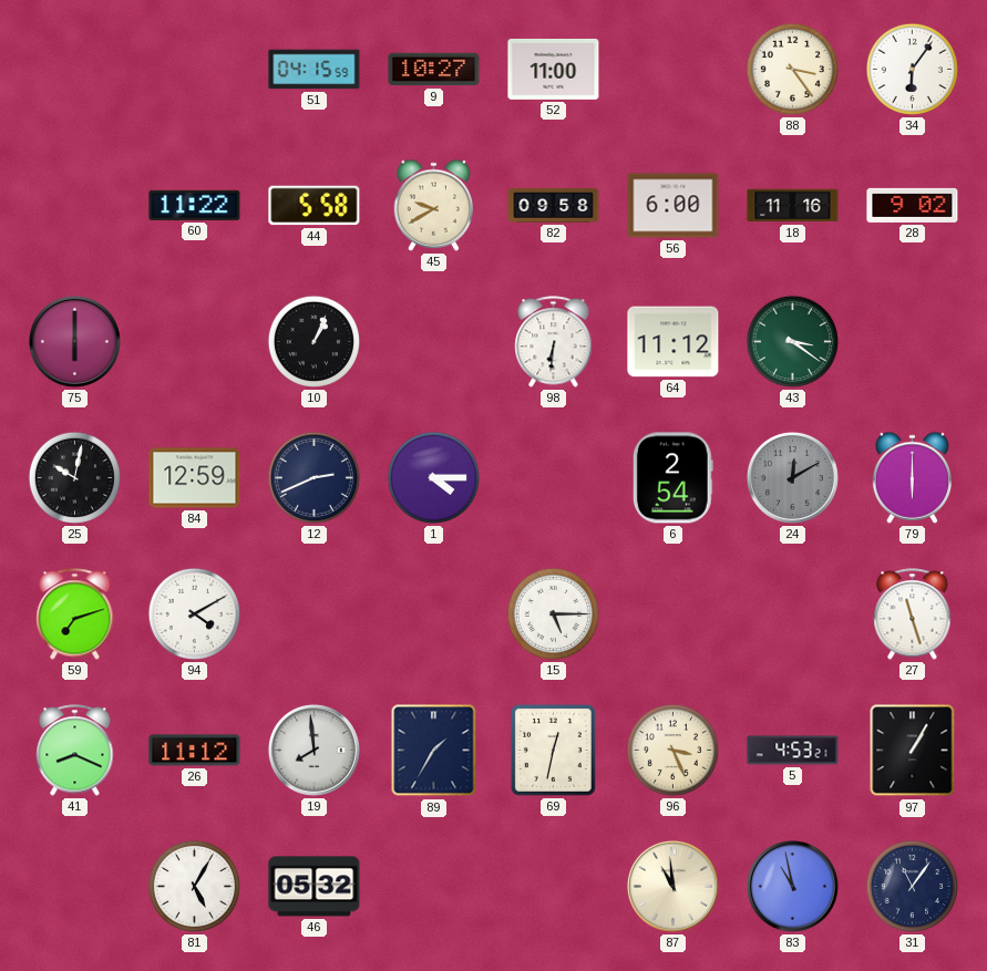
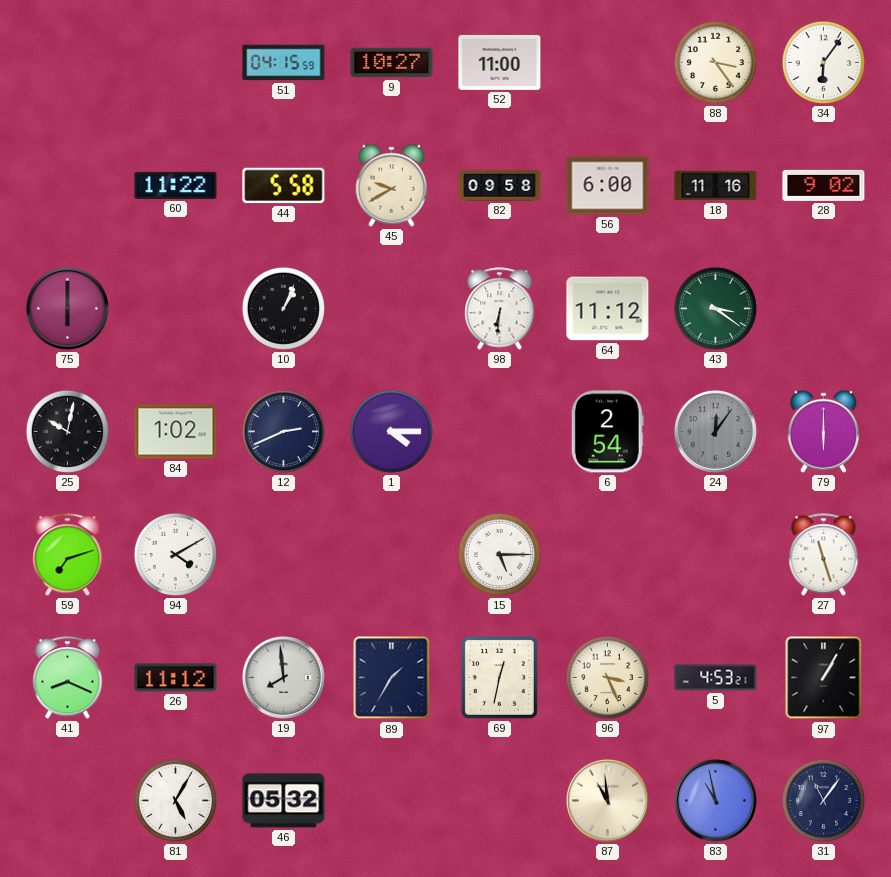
84: 12:59 -> 1:02
24: 12:10 -> 12:06
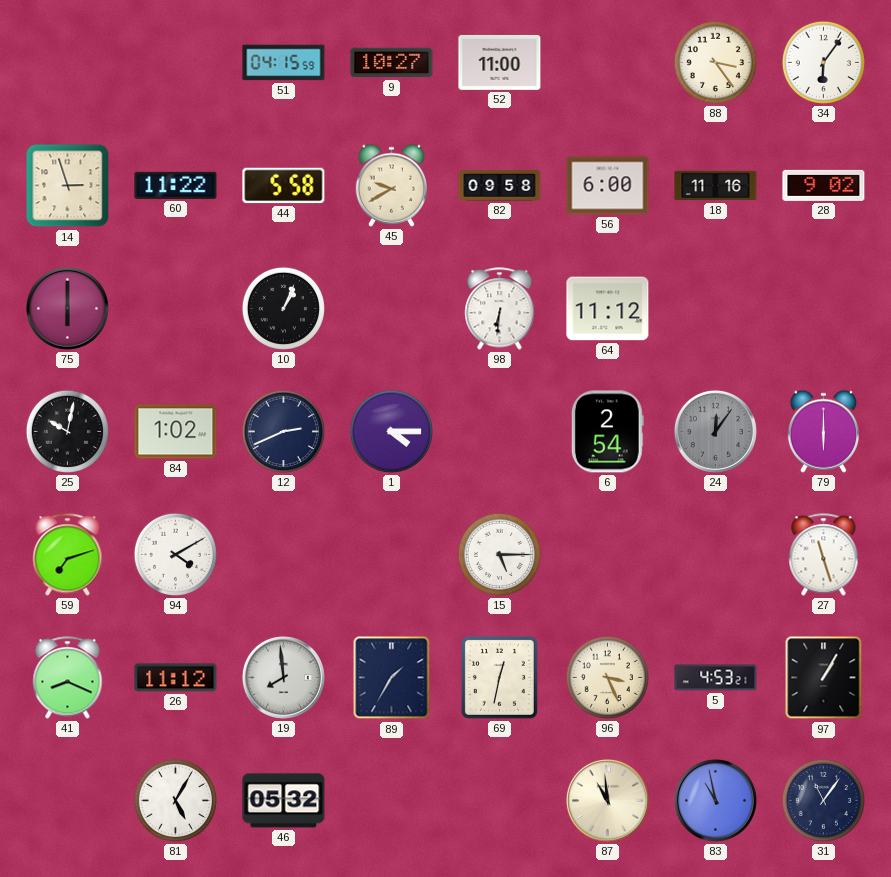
14: none -> 2:57
43: 3:21 -> none
